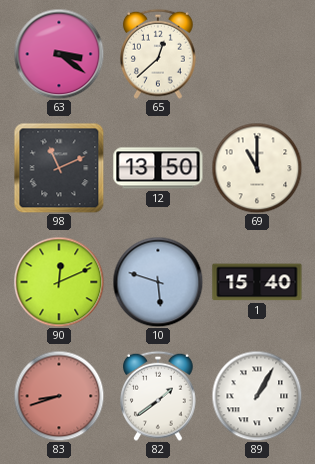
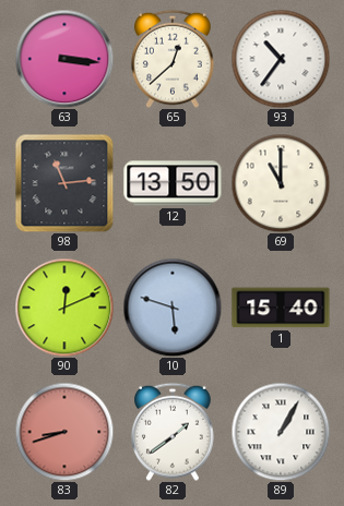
63: 3:21 -> 3:16
93: none -> 10:36
98: 11:11 -> 11:14
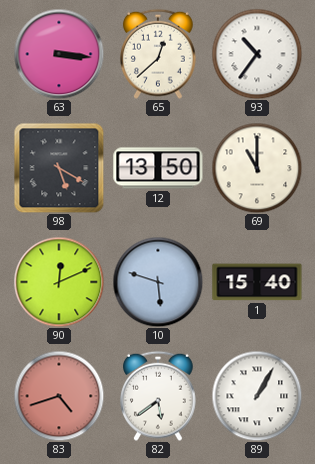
98: 11:14 -> 5:20
83: 8:42 -> 4:42
82: 1:39 -> 5:39
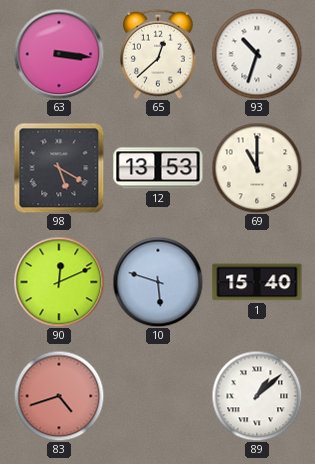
93: 10:36 -> 10:33
12: 13:50 -> 13:53
82: 5:39 -> none
89: 1:05 -> 1:08
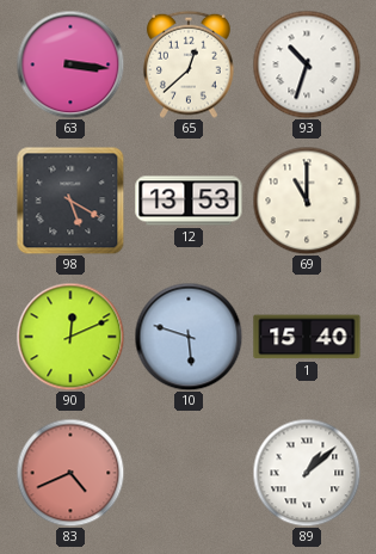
83: 4:42 -> 4:41
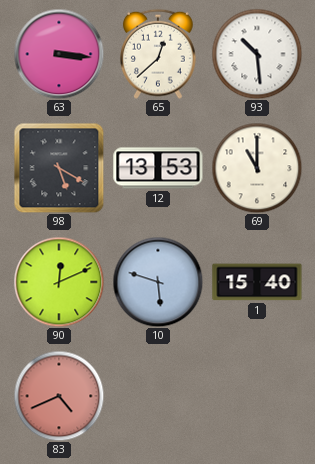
93: 10:33 -> 10:29
89: 1:08 -> none
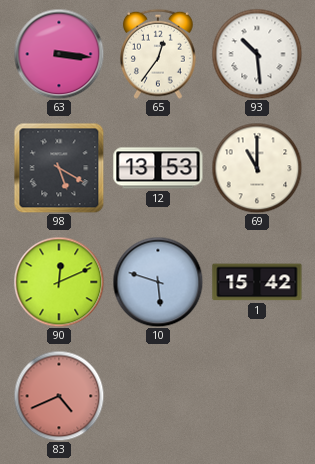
65: 12:38 -> 12:36
1: 15:40 -> 15:42
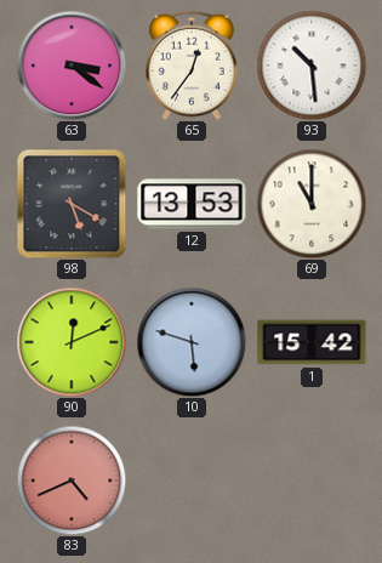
63: 3:16 -> 3:21
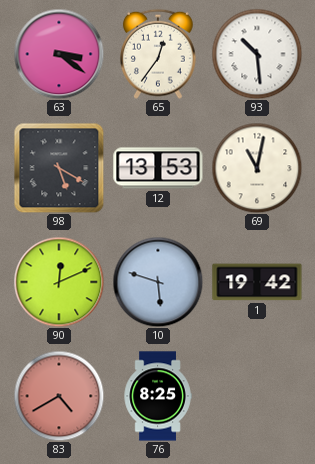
69: 11:00 -> 11:02
1: 15:42 -> 19:42
83: 4:41 -> 4:40
76: none -> 8:25
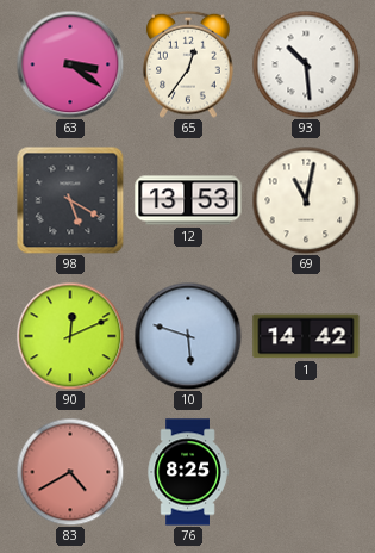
1: 19:42 -> 14:42
